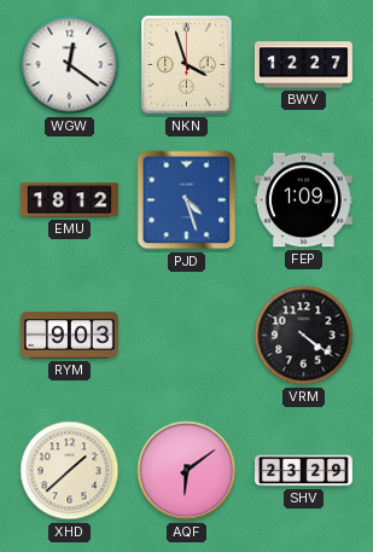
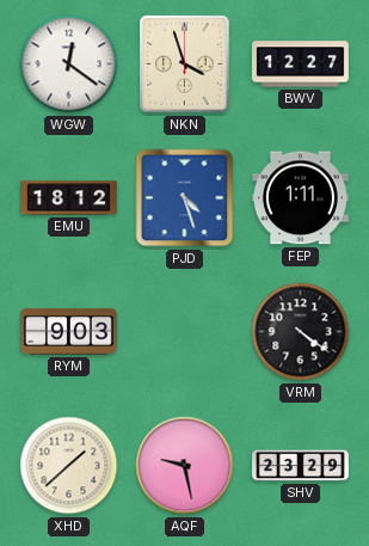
FEP: 1:09 -> 1:11
AQF: 6:09 -> 9:28
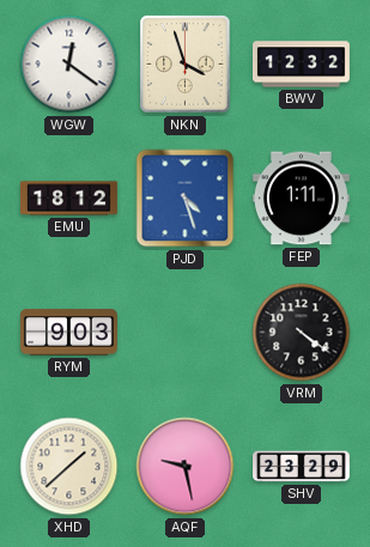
BWV: 12:27 -> 12:32
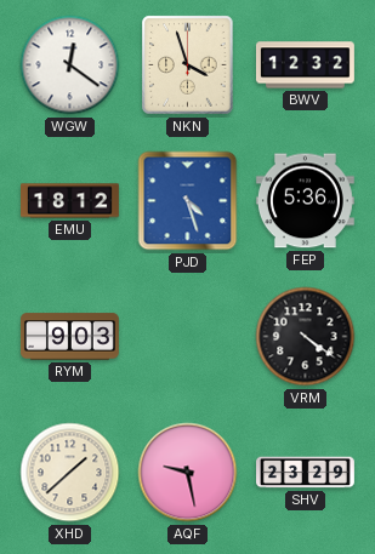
FEP: 1:11 -> 5:36
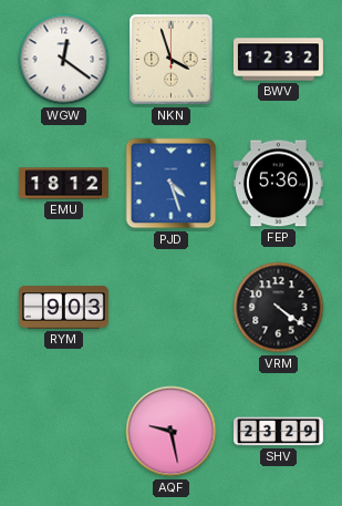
XHD: 1:38 -> none
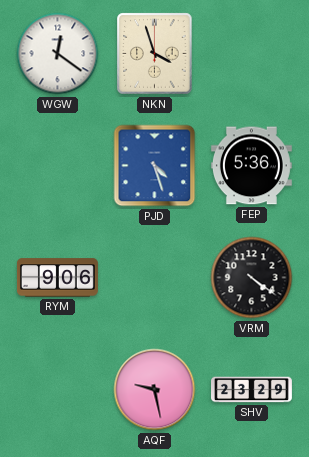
BWV: 12:32 -> none
EMU: 18:12 -> none
RYM: 9:03 -> 9:06
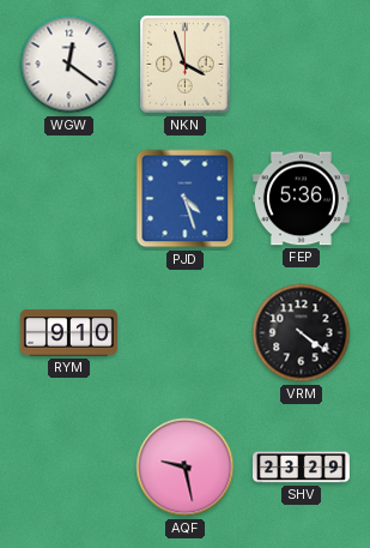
RYM: 9:06 -> 9:10
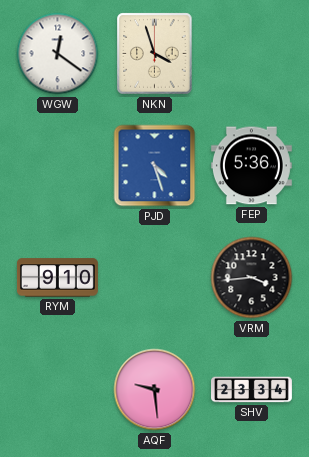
VRM: 4:21 -> 3:44
AQF: 9:28 -> 9:29
SHV: 23:29 -> 23:34
